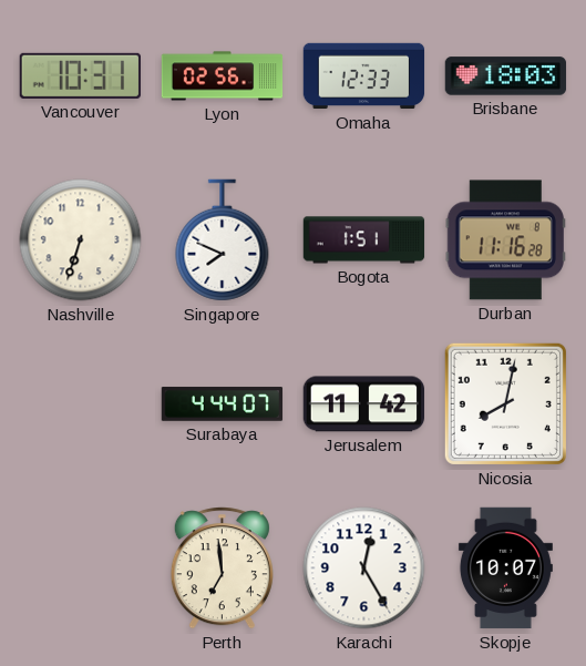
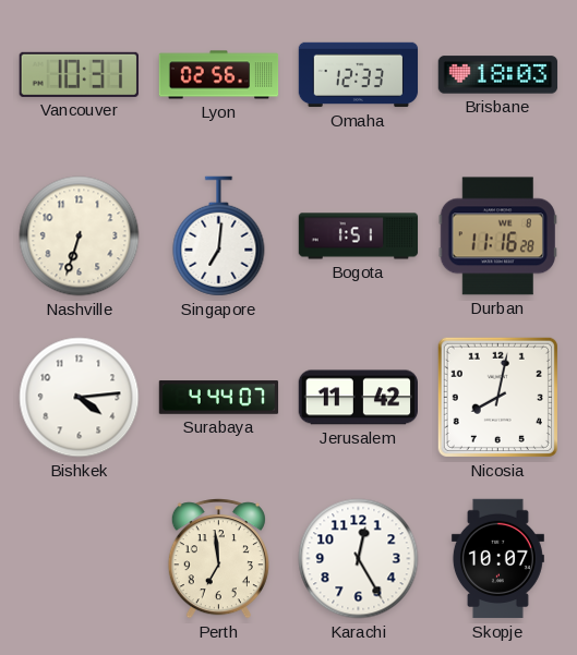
Singapore: 7:49 -> 7:01
Bishkek: none -> 4:14
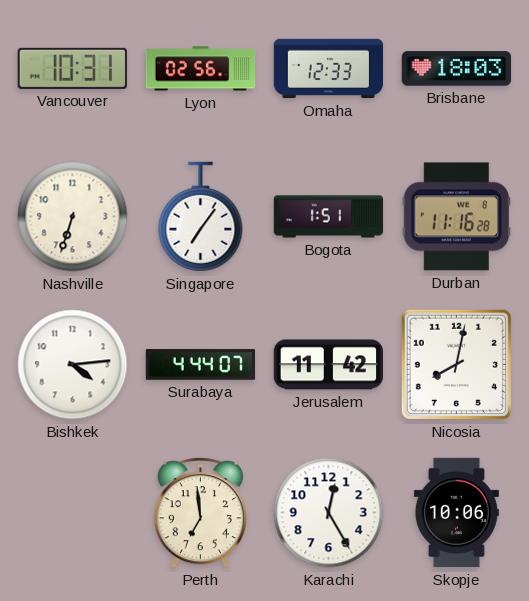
Singapore: 7:01 -> 7:06
Skopje: 10:07 -> 10:06
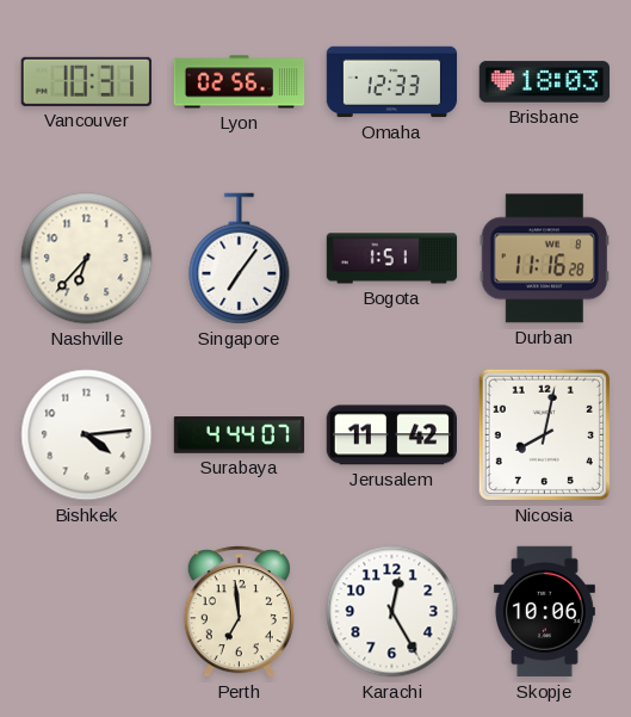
Nashville: 6:33 -> 6:37
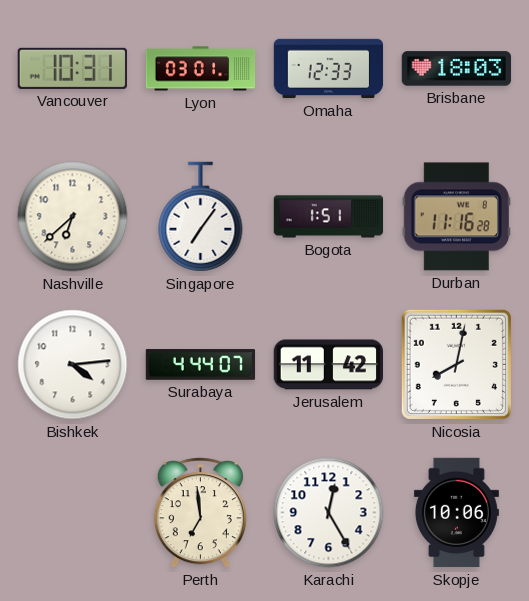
Lyon: 02:56 -> 03:01
Nashville: 6:37 -> 6:38
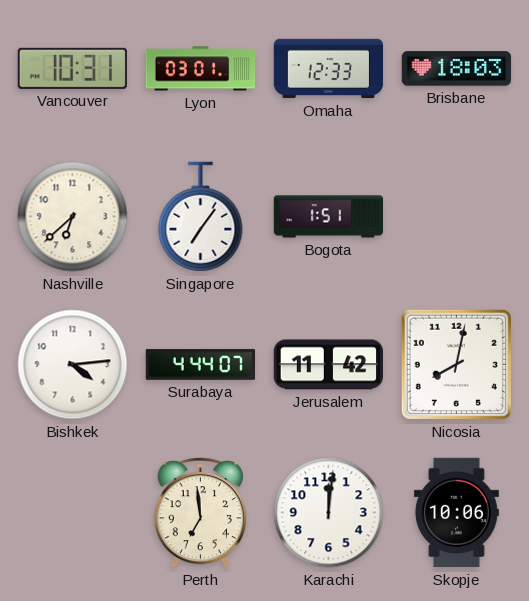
Durban: 11:16 -> none
Karachi: 12:25 -> 12:01
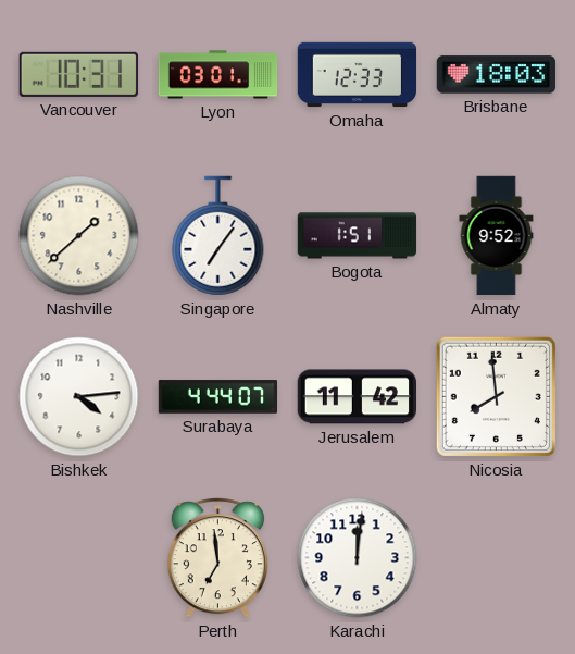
Nashville: 6:38 -> 1:38
Almaty: none -> 9:52
Nicosia: 8:02 -> 7:59
Skopje: 10:06 -> none
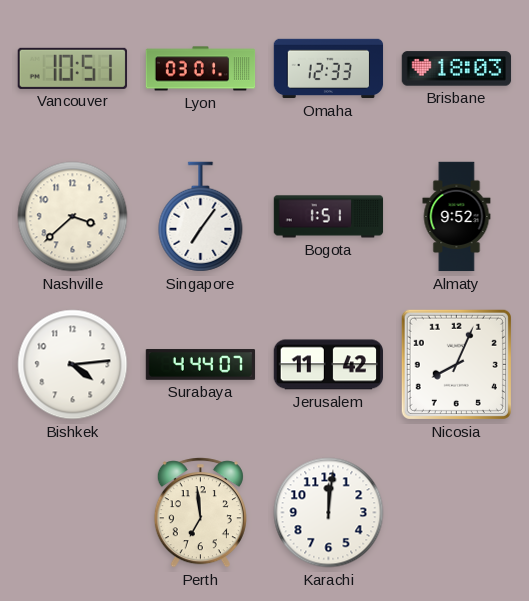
Vancouver: 10:31 -> 10:51
Nashville: 1:38 -> 3:38
Nicosia: 7:59 -> 8:04
